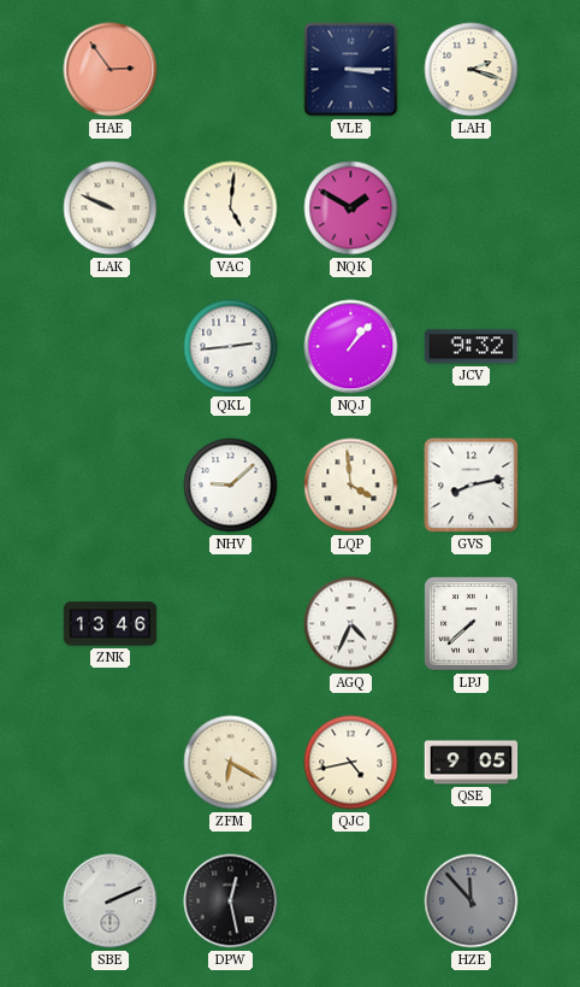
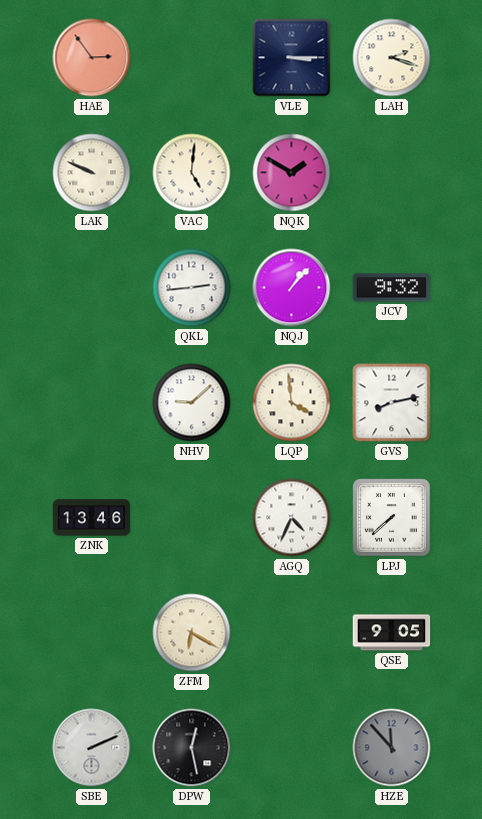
QJC: 4:43 -> none
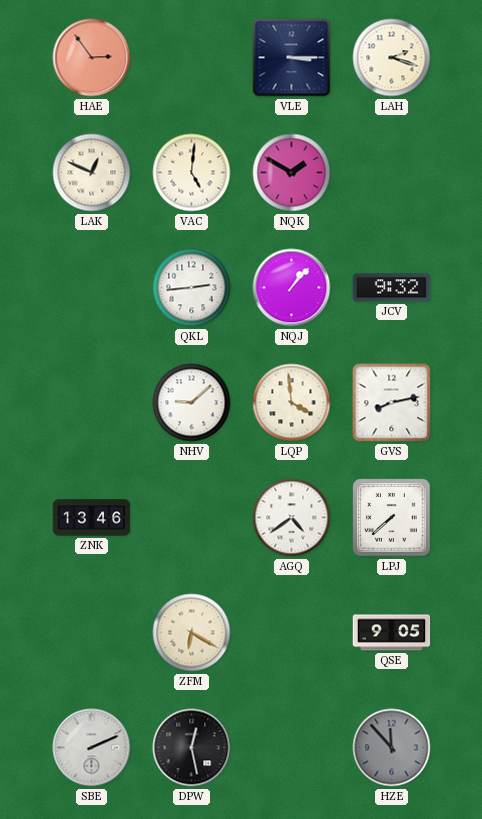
LAK: 9:49 -> 12:49
AGQ: 4:34 -> 4:39
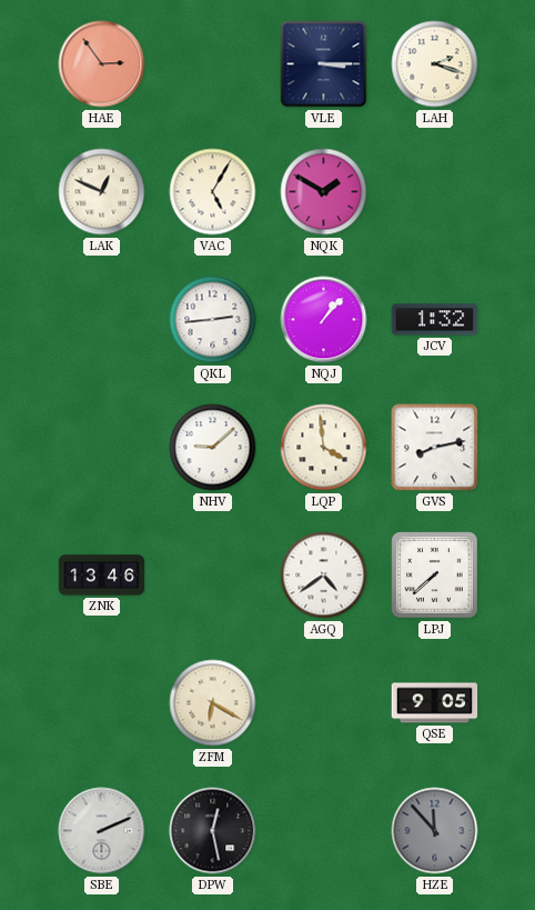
VAC: 5:01 -> 5:05
JCV: 9:32 -> 1:32
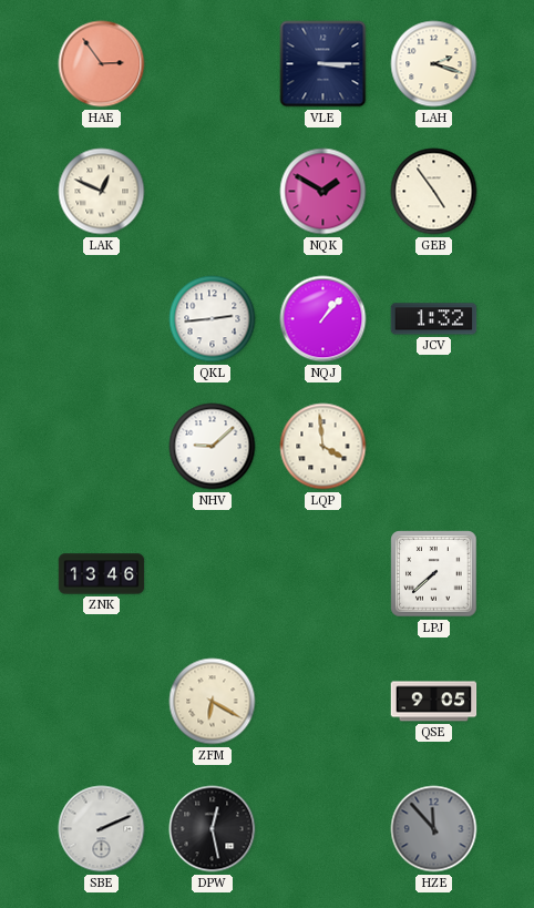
VAC: 5:05 -> none
GEB: none -> 4:54
GVS: 8:13 -> none
AGQ: 4:39 -> none
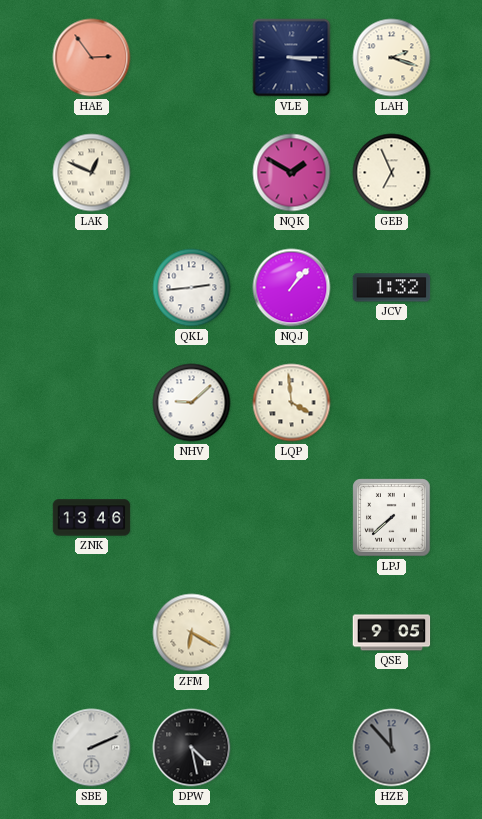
GEB: 4:54 -> 6:56
DPW: 12:28 -> 4:28
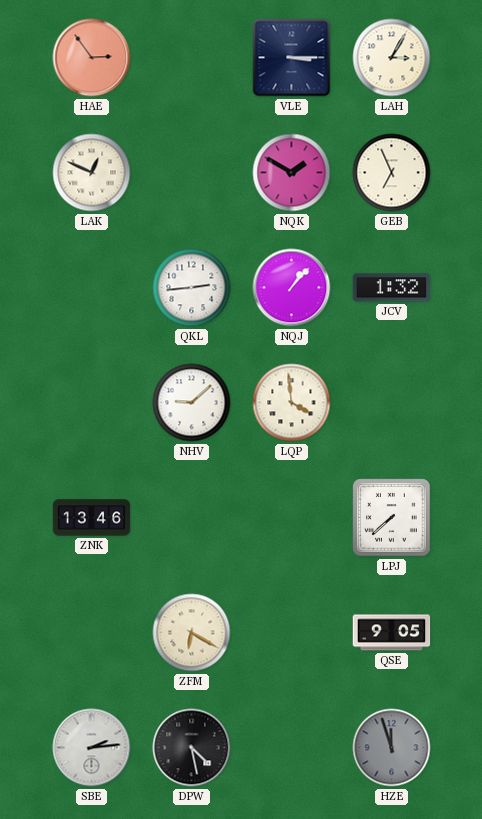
LAH: 2:18 -> 3:05
SBE: 2:11 -> 2:14
HZE: 11:53 -> 11:57
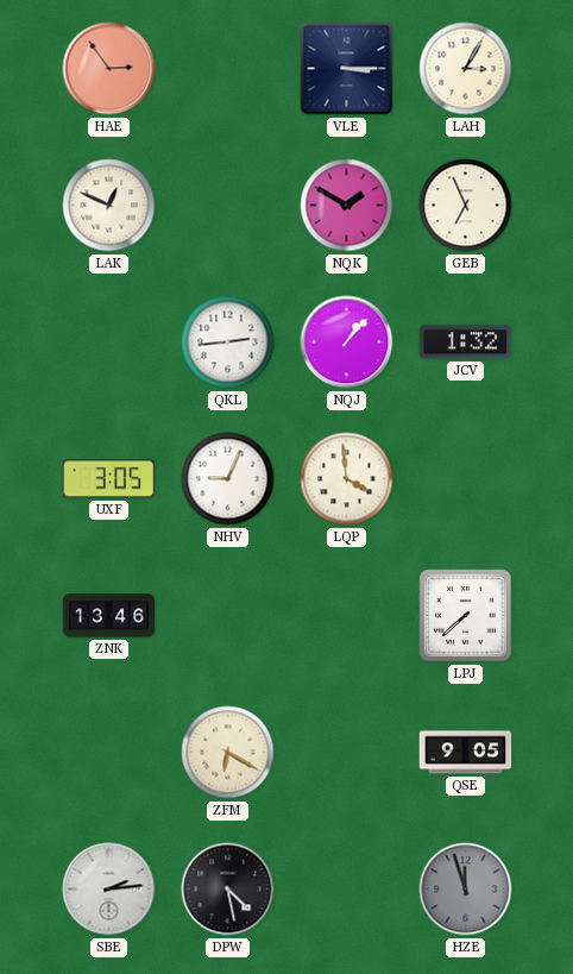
UXF: none -> 3:05
NHV: 9:08 -> 9:04
